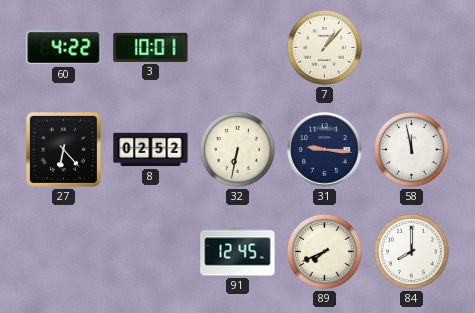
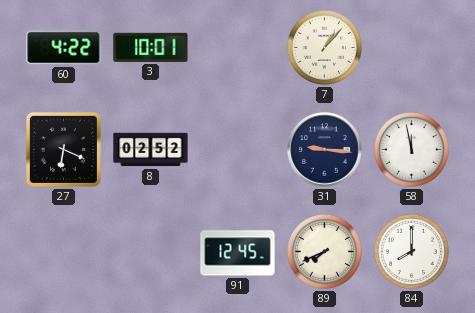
27: 6:23 -> 6:19
32: 6:32 -> none
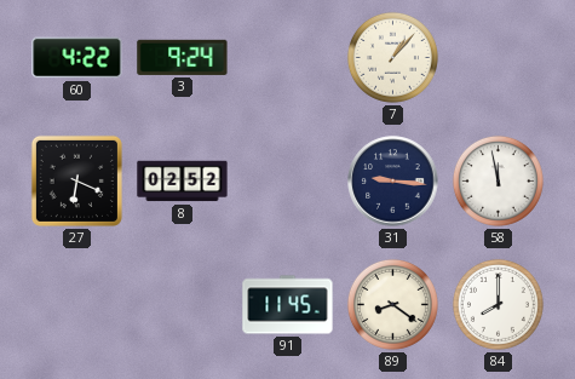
3: 10:01 -> 9:24
91: 12:45 -> 11:45
89: 7:41 -> 8:21
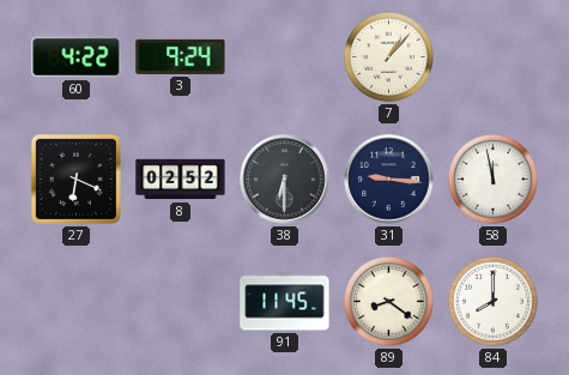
38: none -> 6:30
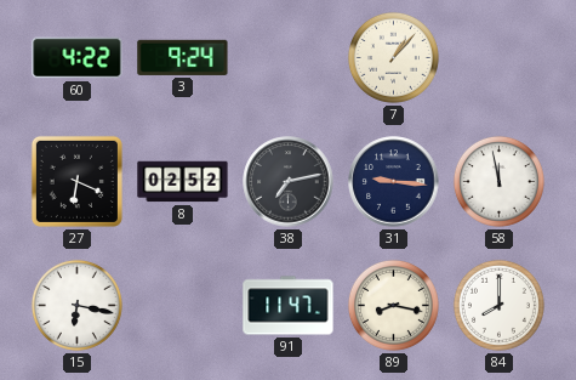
38: 6:30 -> 7:13
15: none -> 6:17
91: 11:45 -> 11:47
89: 8:21 -> 8:17
